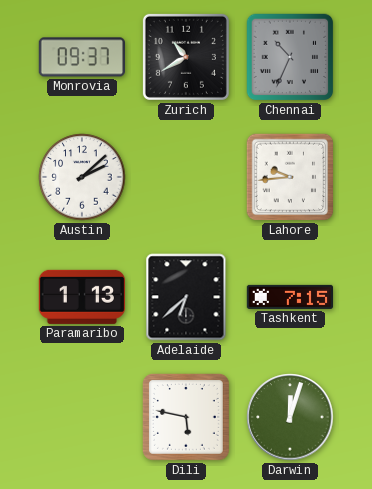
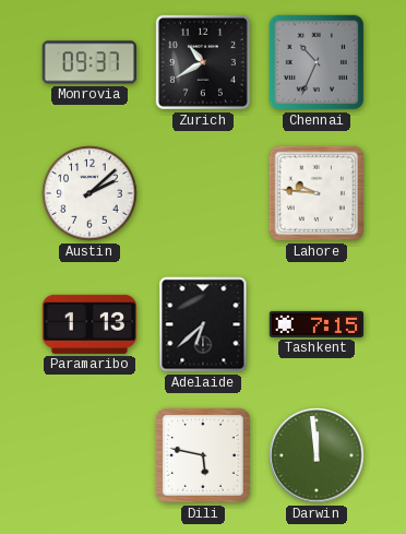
Lahore: 9:44 -> 9:46
Darwin: 12:03 -> 11:59
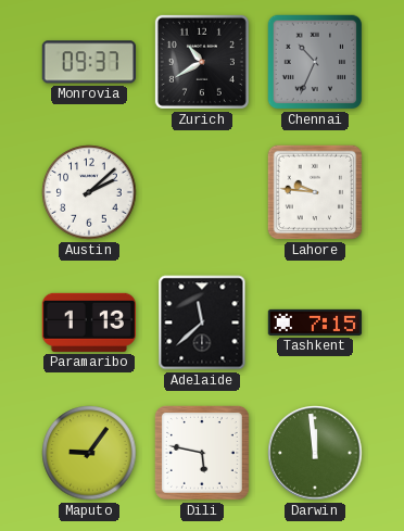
Adelaide: 6:38 -> 11:38
Maputo: none -> 9:06
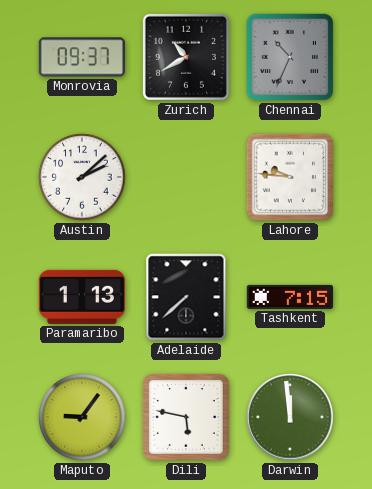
Adelaide: 11:38 -> 7:38
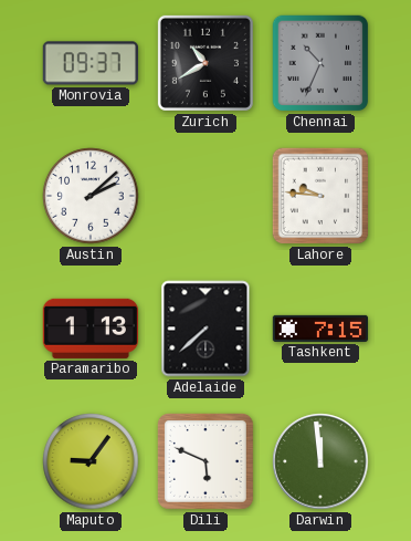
Dili: 5:47 -> 5:49
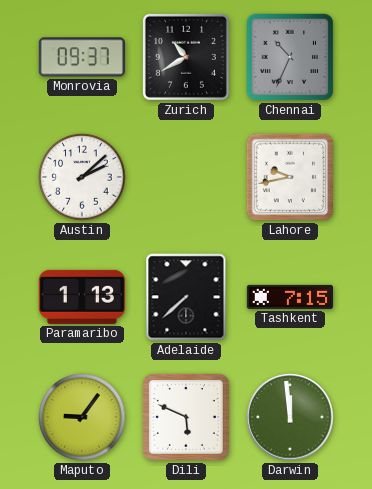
Lahore: 9:46 -> 9:43
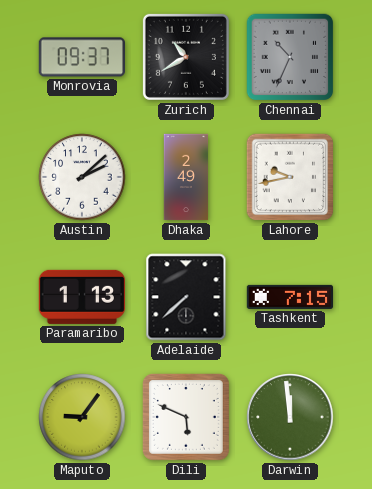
Dhaka: none -> 2:49
